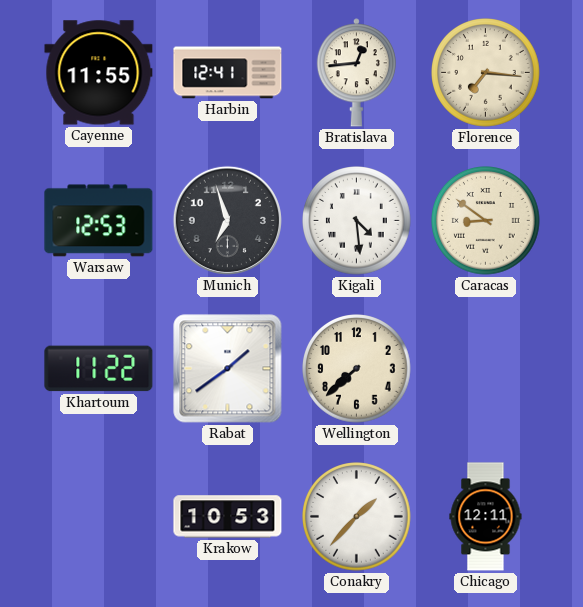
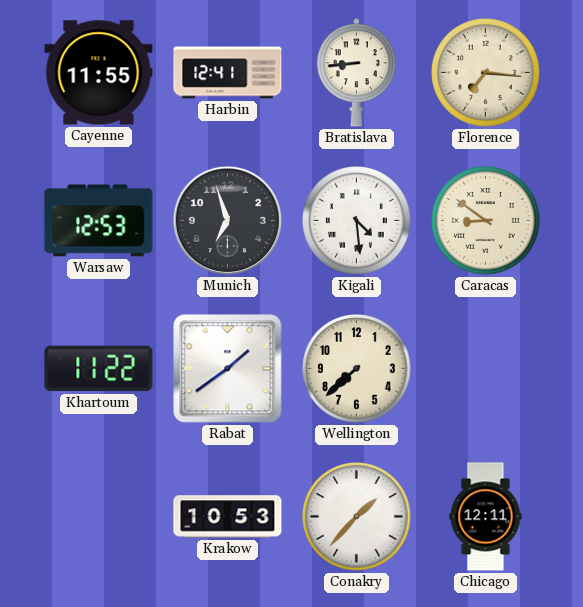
Bratislava: 12:44 -> 8:44
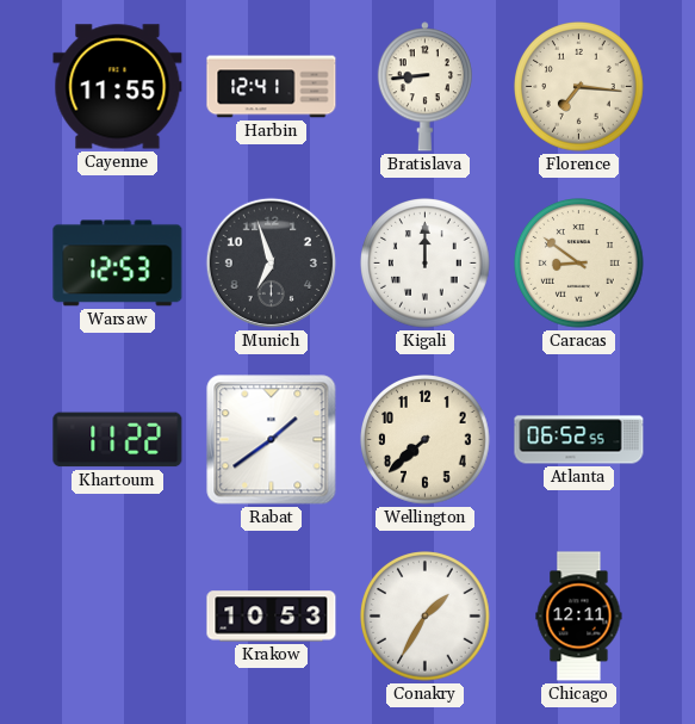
Kigali: 4:29 -> 12:00
Atlanta: none -> 06:52
Conakry: 1:37 -> 1:35
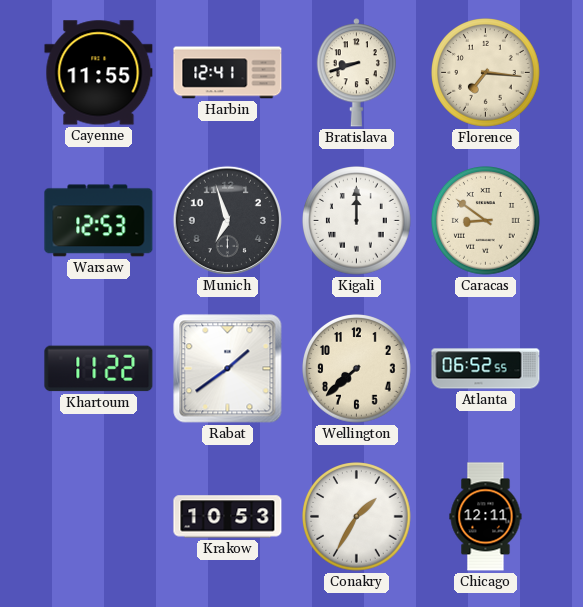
Bratislava: 8:44 -> 8:42
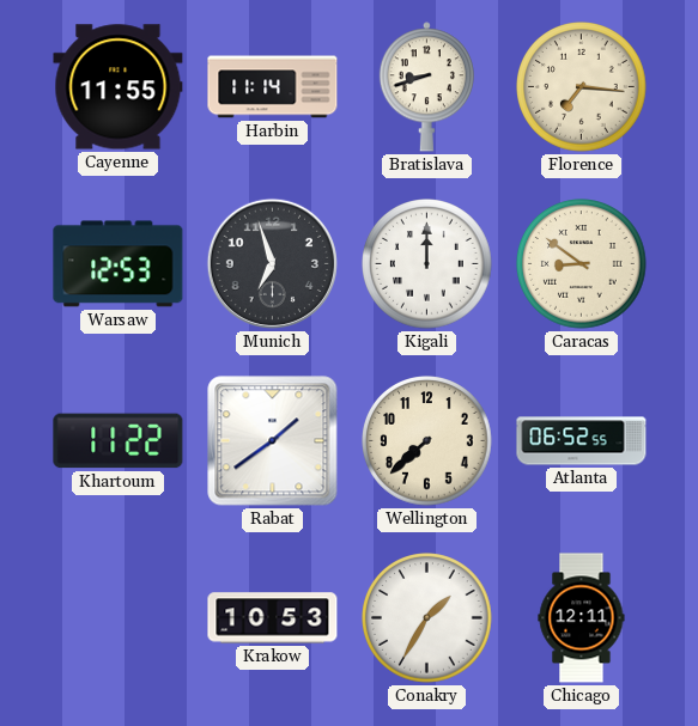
Harbin: 12:41 -> 11:14
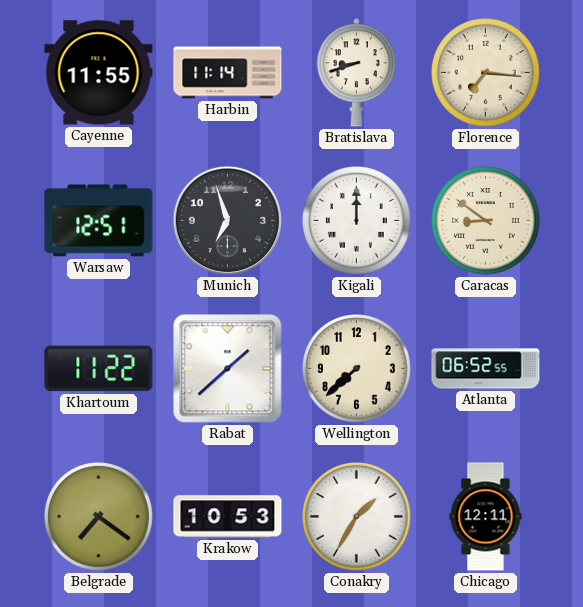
Warsaw: 12:53 -> 12:51
Rabat: 1:39 -> 1:38
Belgrade: none -> 7:21
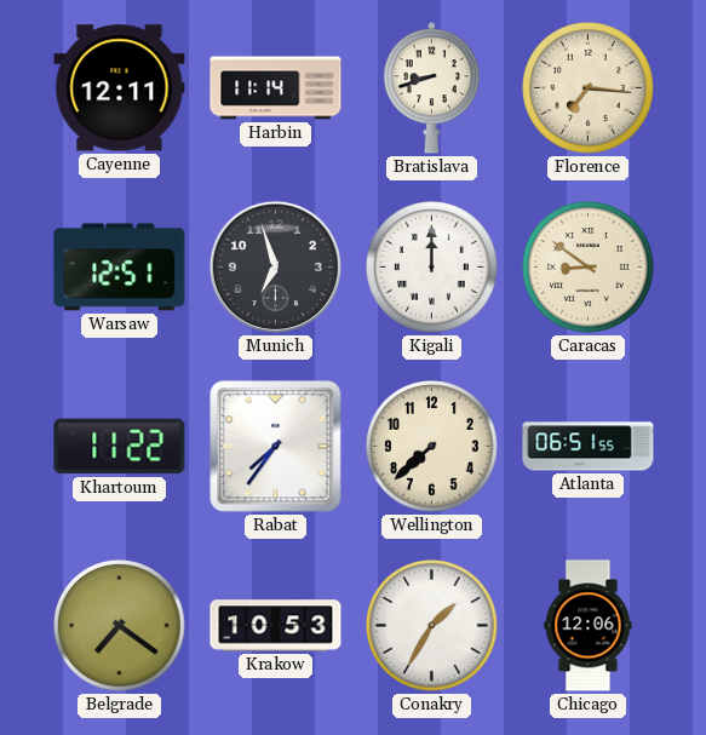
Cayenne: 11:55 -> 12:11
Rabat: 1:38 -> 7:36
Atlanta: 06:52 -> 06:51
Chicago: 12:11 -> 12:06
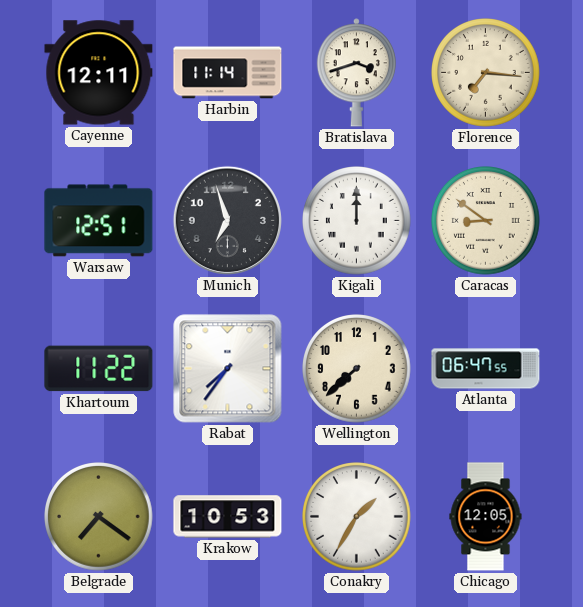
Bratislava: 8:42 -> 3:42
Atlanta: 06:51 -> 06:47
Chicago: 12:06 -> 12:05
